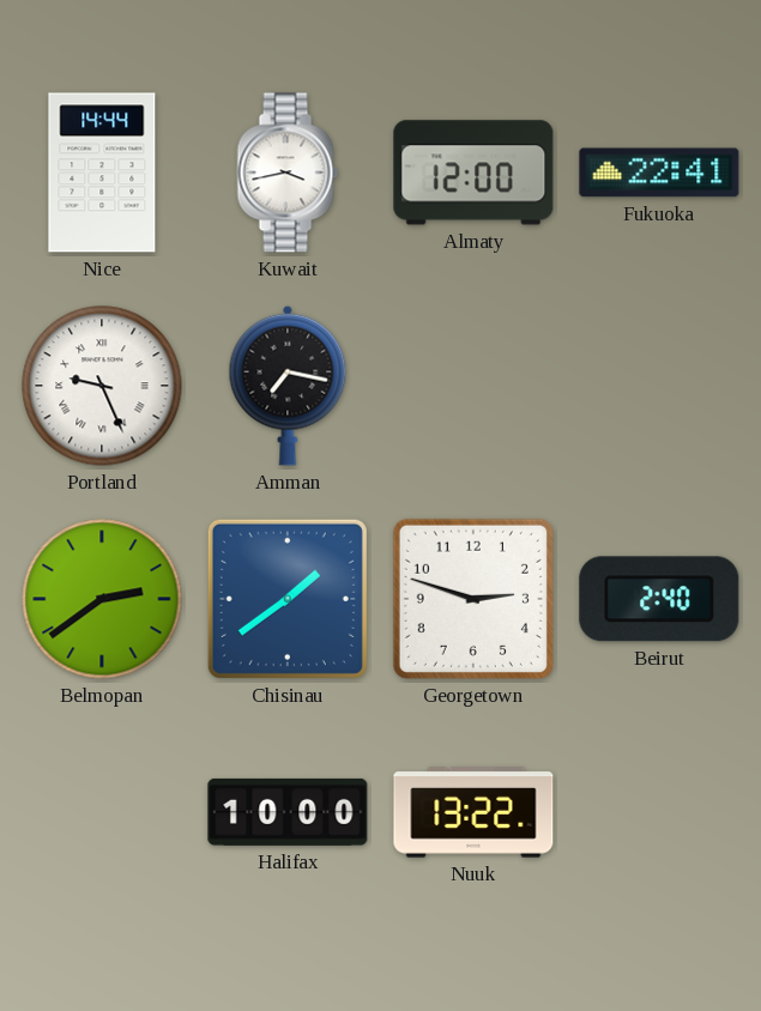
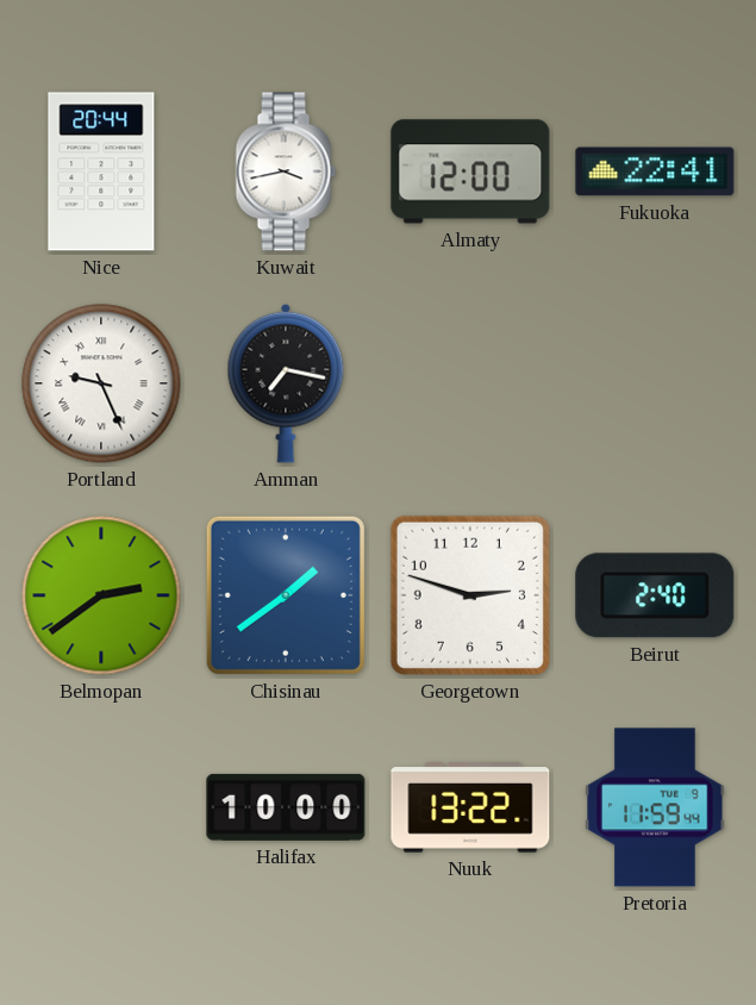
Nice: 14:44 -> 20:44
Pretoria: none -> 11:59
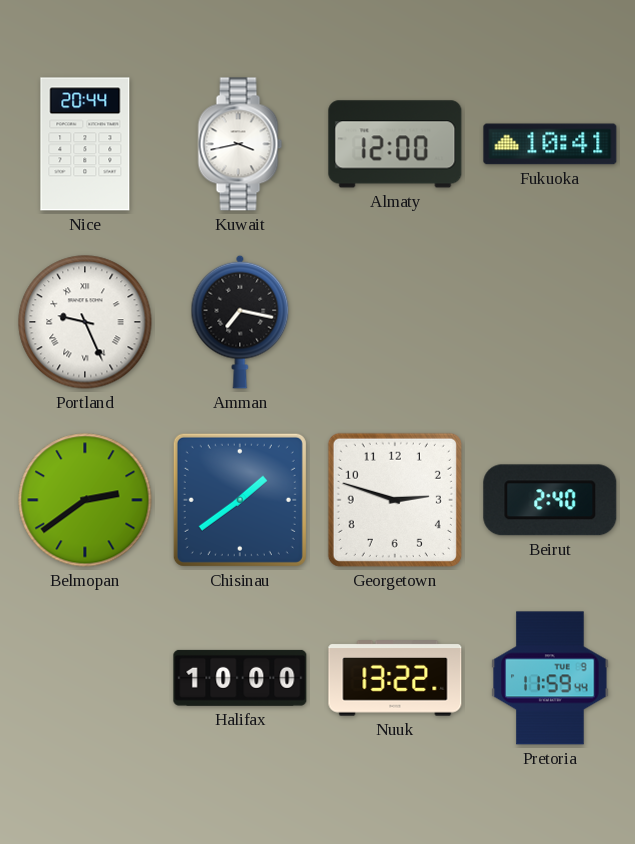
Fukuoka: 22:41 -> 10:41
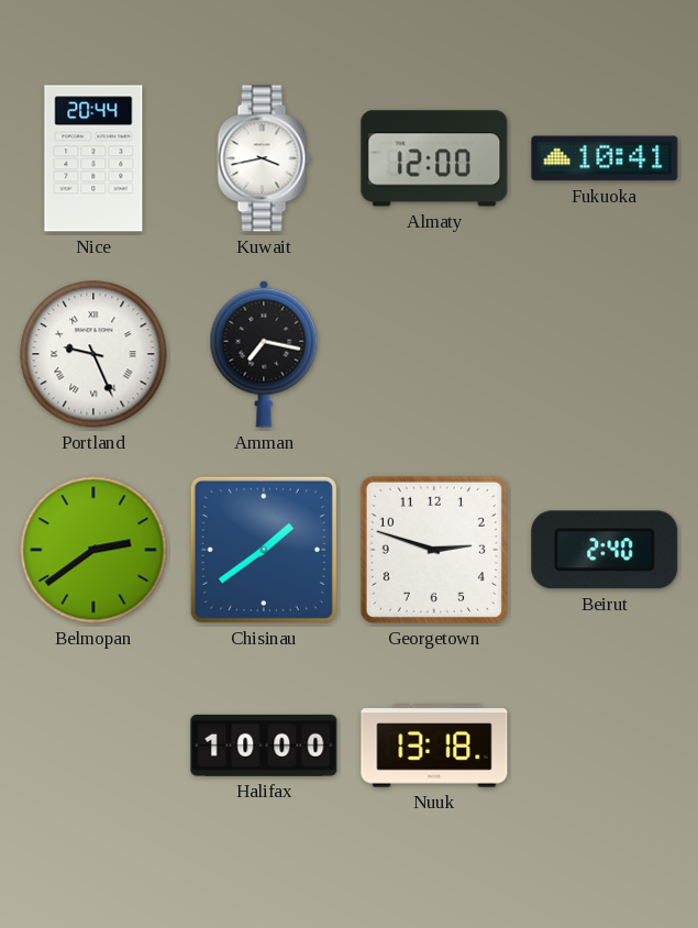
Nuuk: 13:22 -> 13:18
Pretoria: 11:59 -> none
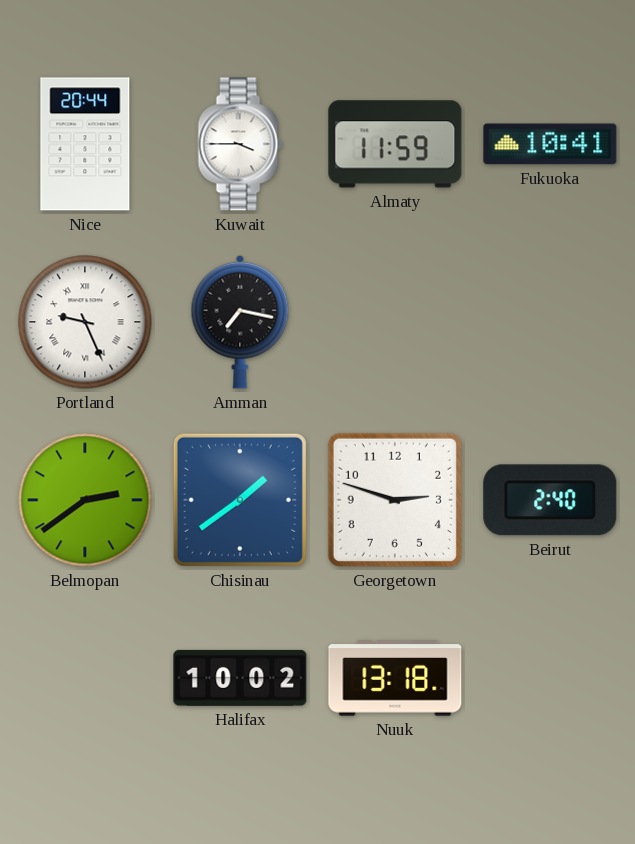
Kuwait: 3:43 -> 3:45
Almaty: 12:00 -> 11:59
Halifax: 10:00 -> 10:02
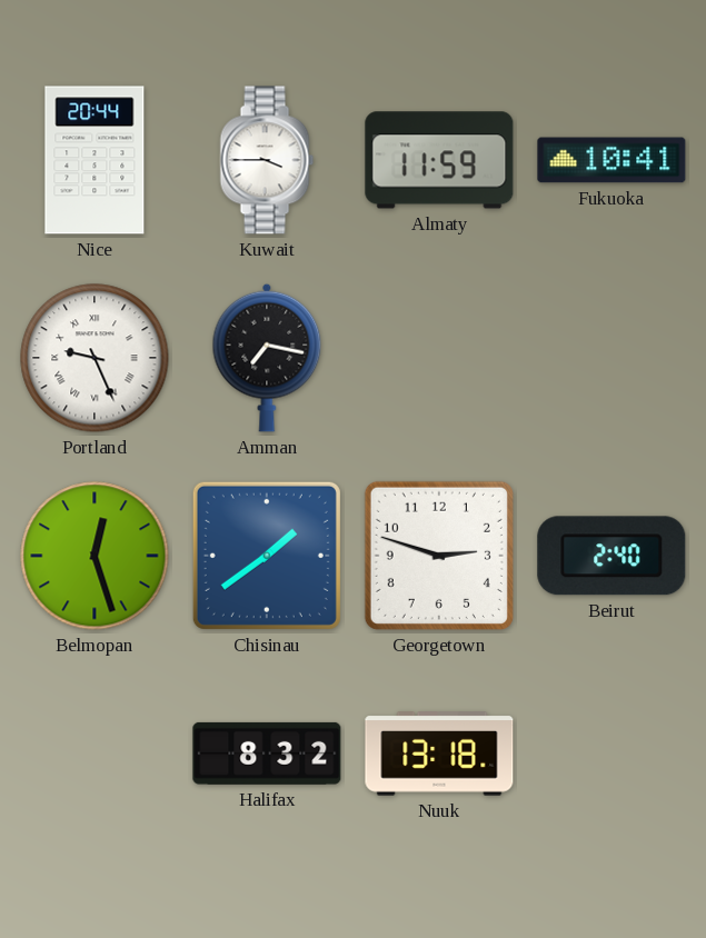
Belmopan: 2:39 -> 12:27
Halifax: 10:02 -> 8:32
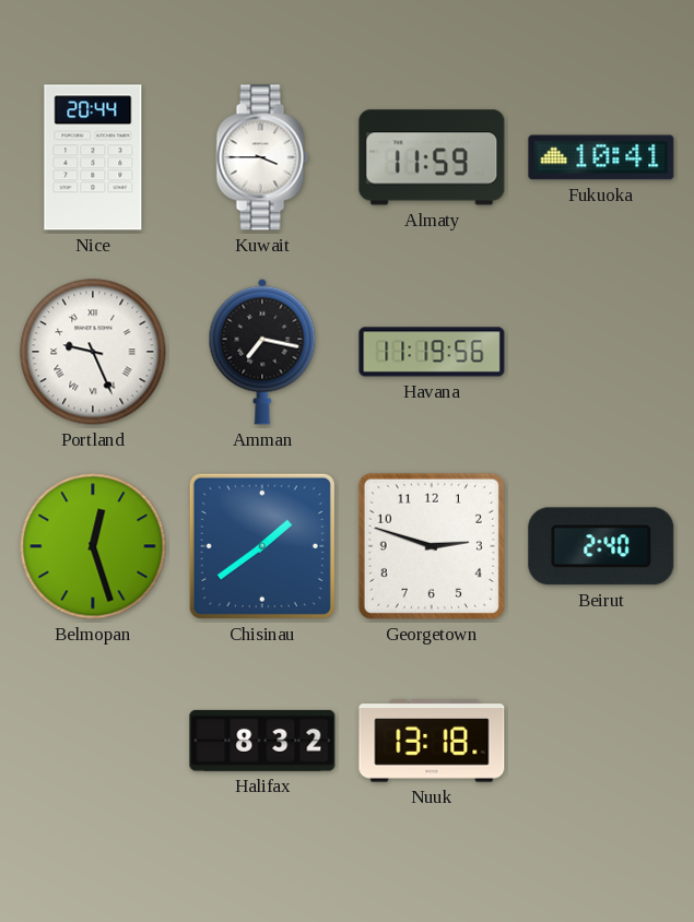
Havana: none -> 11:19
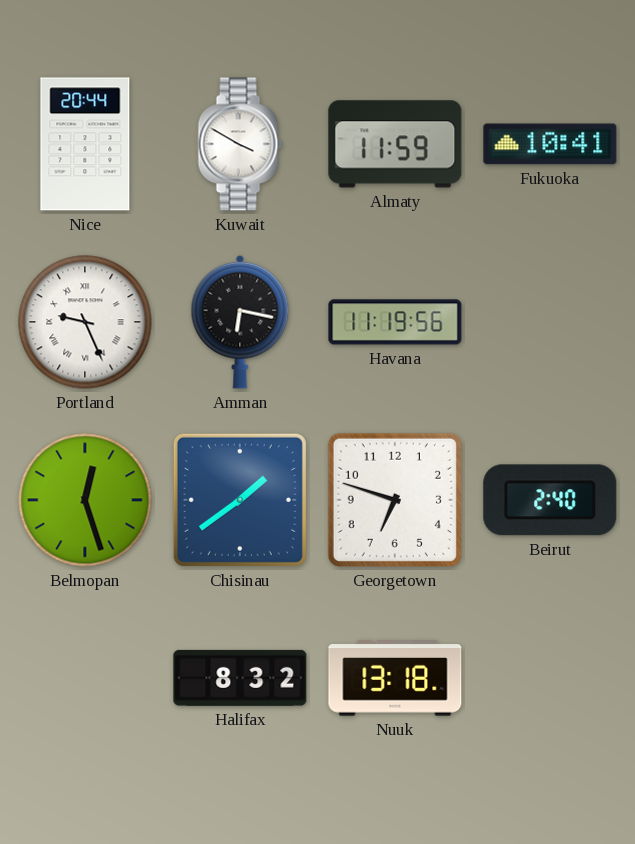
Kuwait: 3:45 -> 3:50
Amman: 7:17 -> 6:17
Georgetown: 2:48 -> 6:48
